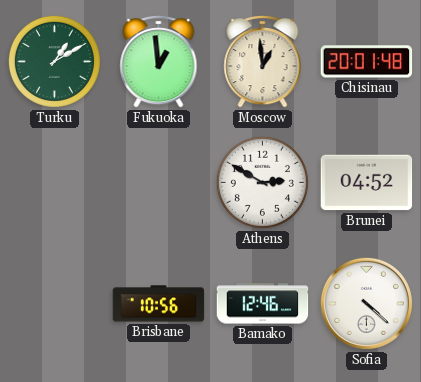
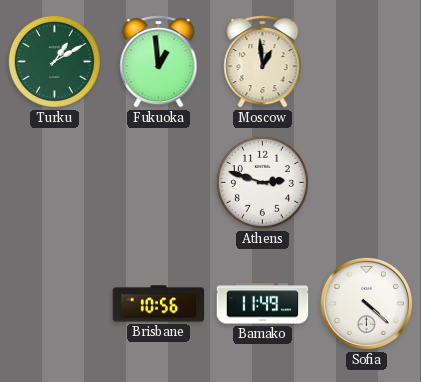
Chisinau: 20:01 -> none
Athens: 2:50 -> 2:48
Brunei: 04:52 -> none
Bamako: 12:46 -> 11:49
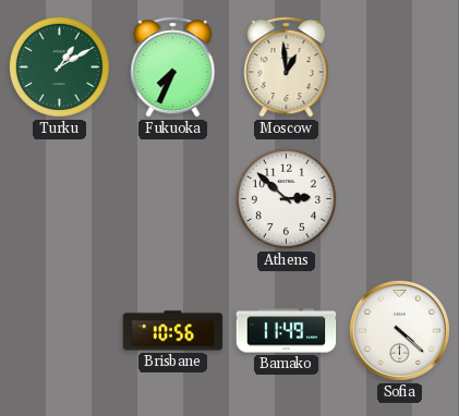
Fukuoka: 12:59 -> 7:34
Athens: 2:48 -> 2:52
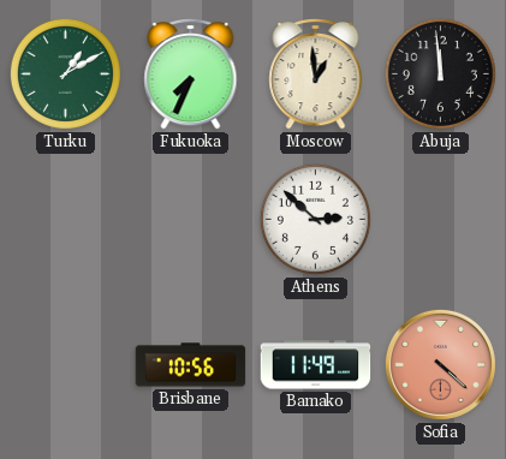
Abuja: none -> 11:59
Sofia dial: white -> salmon
